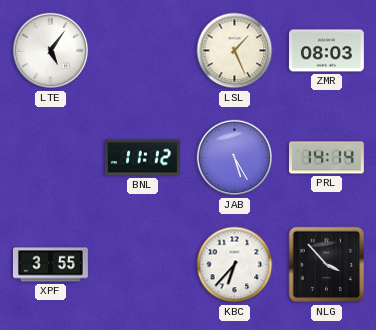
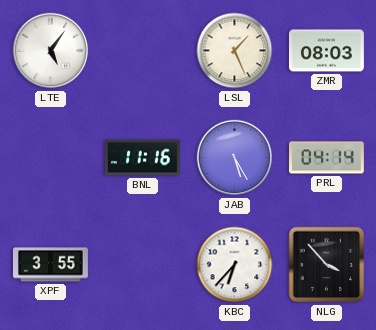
BNL: 11:12 -> 11:16
PRL: 14:14 -> 04:14
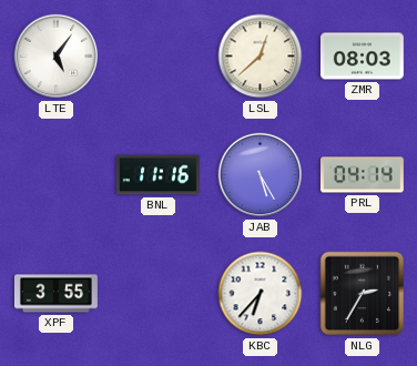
LSL: 1:26 -> 12:38
NLG: 3:53 -> 2:35
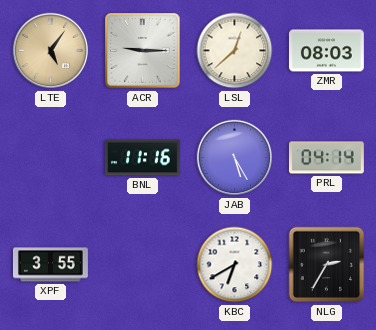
LTE dial: white -> champagne
ACR: none -> 9:15
KBC: 6:37 -> 6:40
